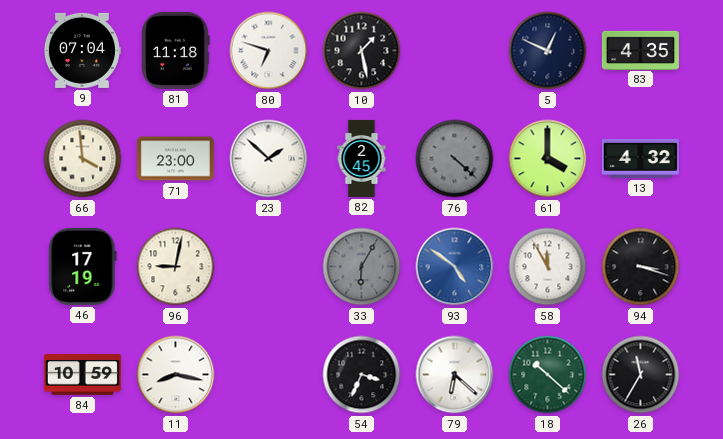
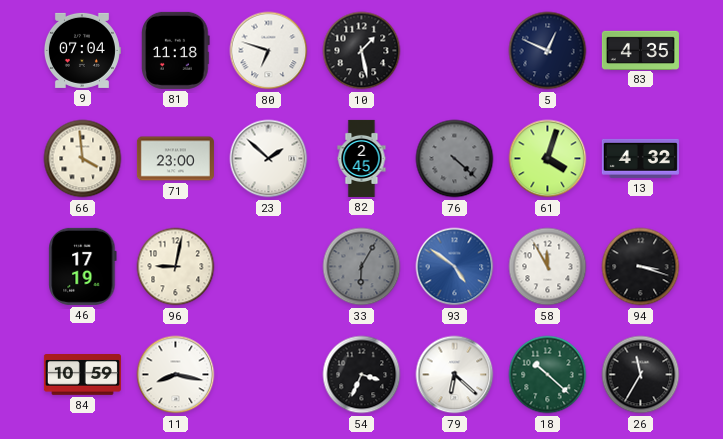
61: 4:00 -> 4:03
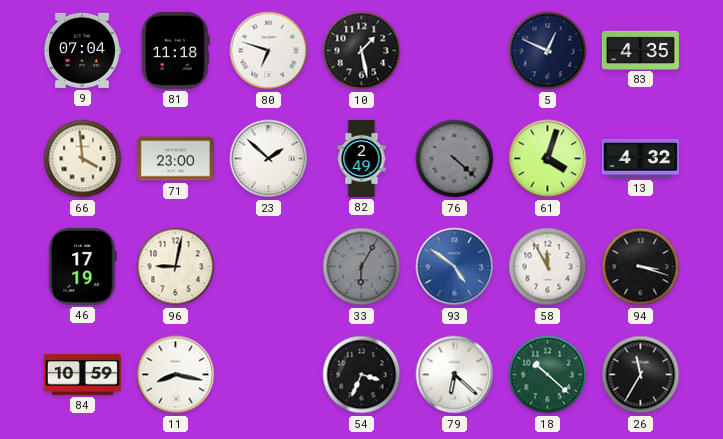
82: 2:45 -> 2:49
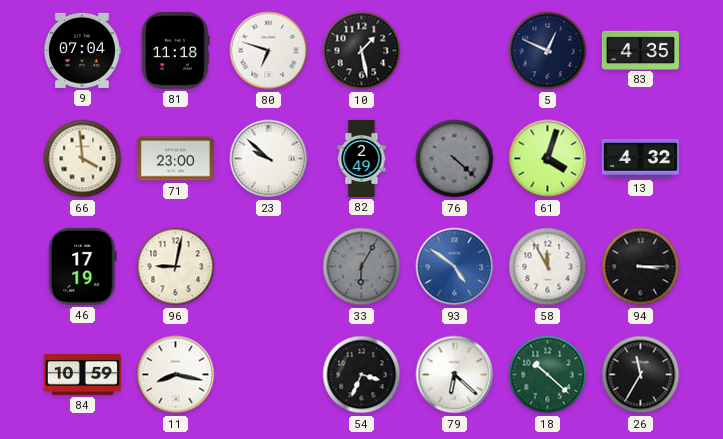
23: 1:52 -> 9:52
94: 3:18 -> 3:15
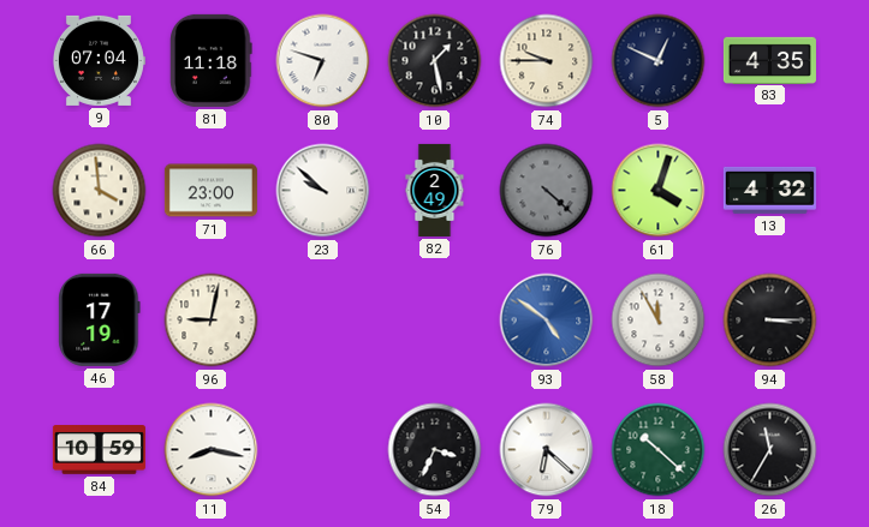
74: none -> 9:45
33: 6:05 -> none
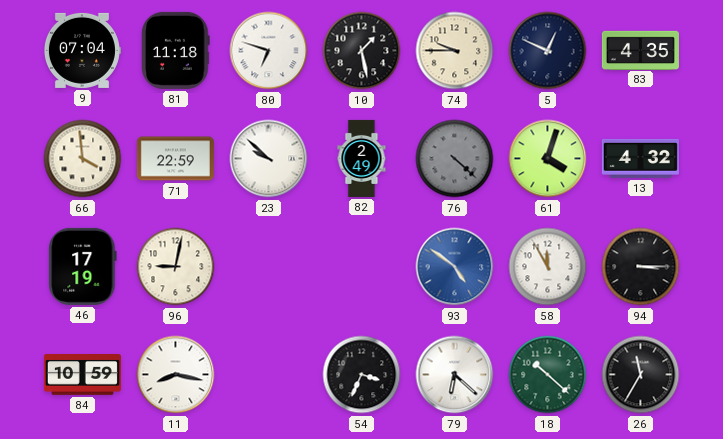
71: 23:00 -> 22:59
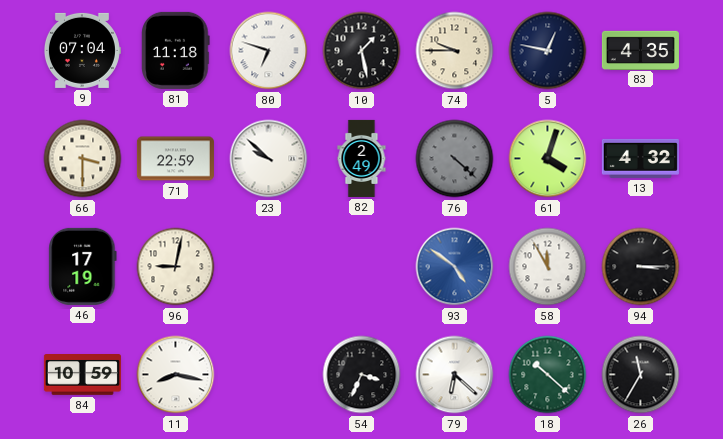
5: 12:49 -> 12:47
66: 3:59 -> 3:30
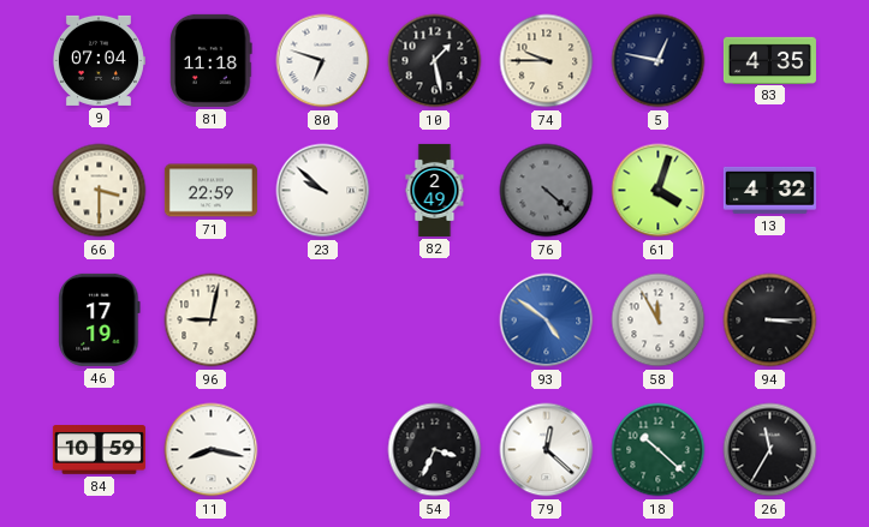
79: 6:22 -> 12:22
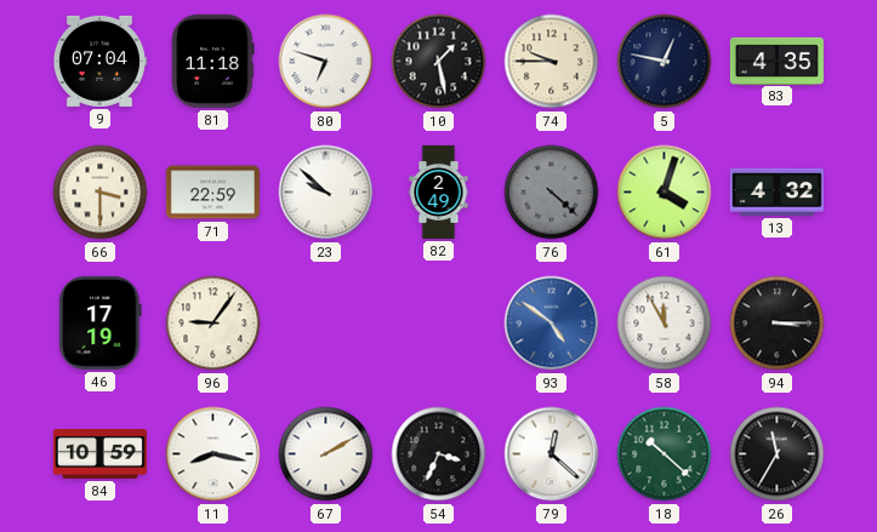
96: 9:02 -> 9:06
67: none -> 2:10
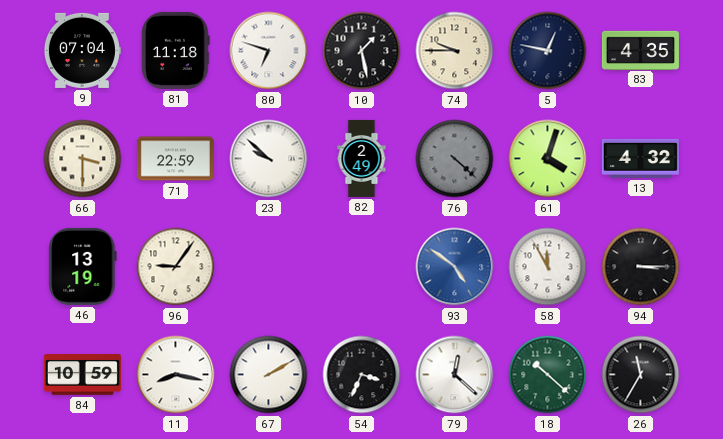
46: 17:19 -> 13:19
